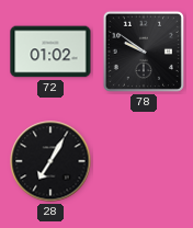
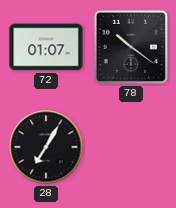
72: 01:02 -> 01:07
78: 9:51 -> 10:21
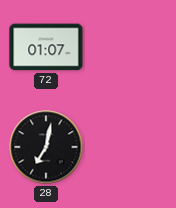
78: 10:21 -> none
28: 7:05 -> 7:02
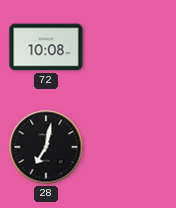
72: 01:07 -> 10:08
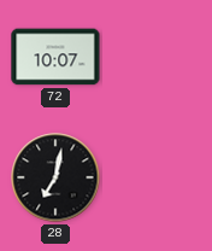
72: 10:08 -> 10:07
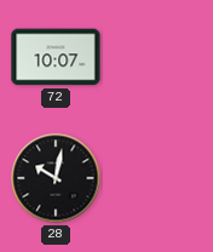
28: 7:02 -> 10:02
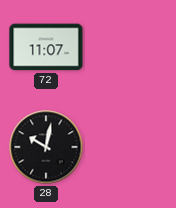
72: 10:07 -> 11:07
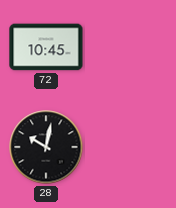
72: 11:07 -> 10:45
